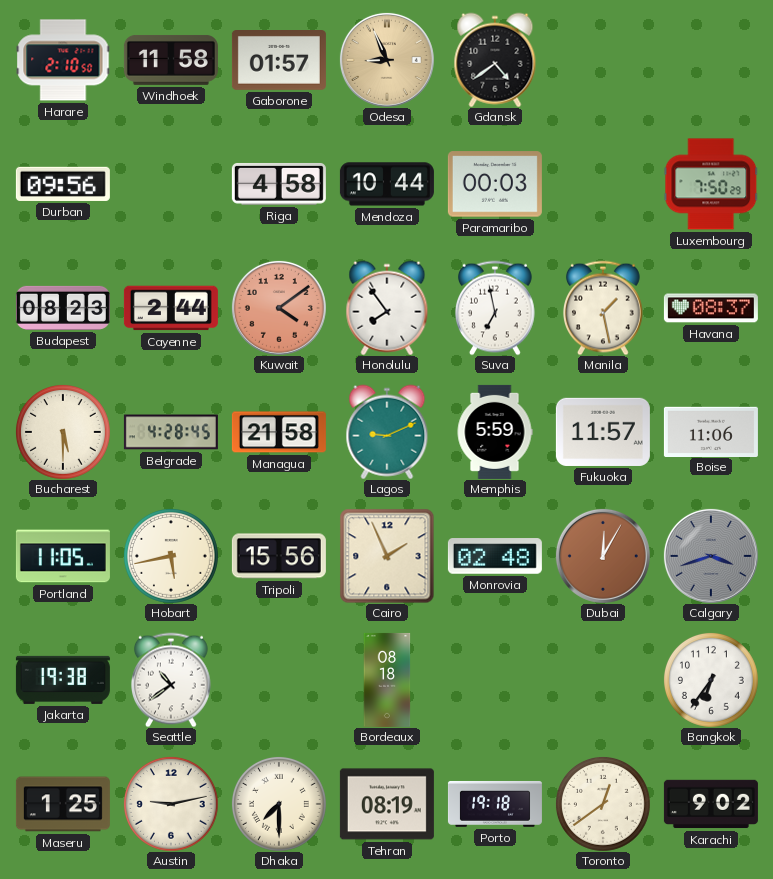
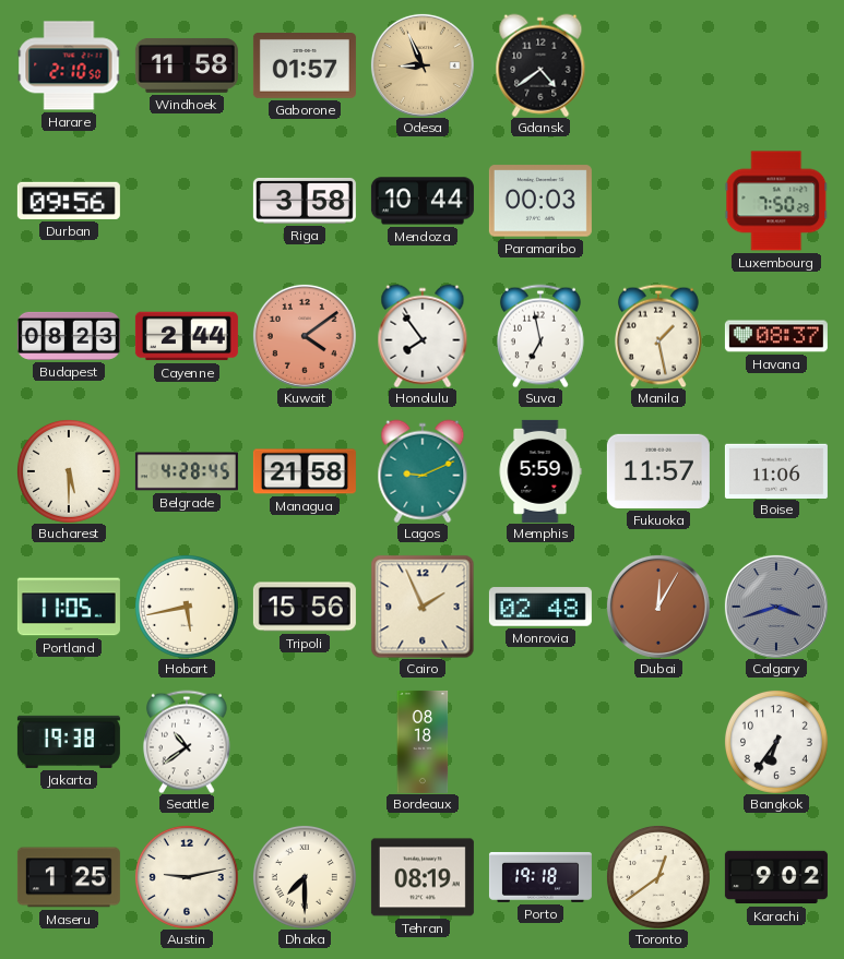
Riga: 4:58 -> 3:58
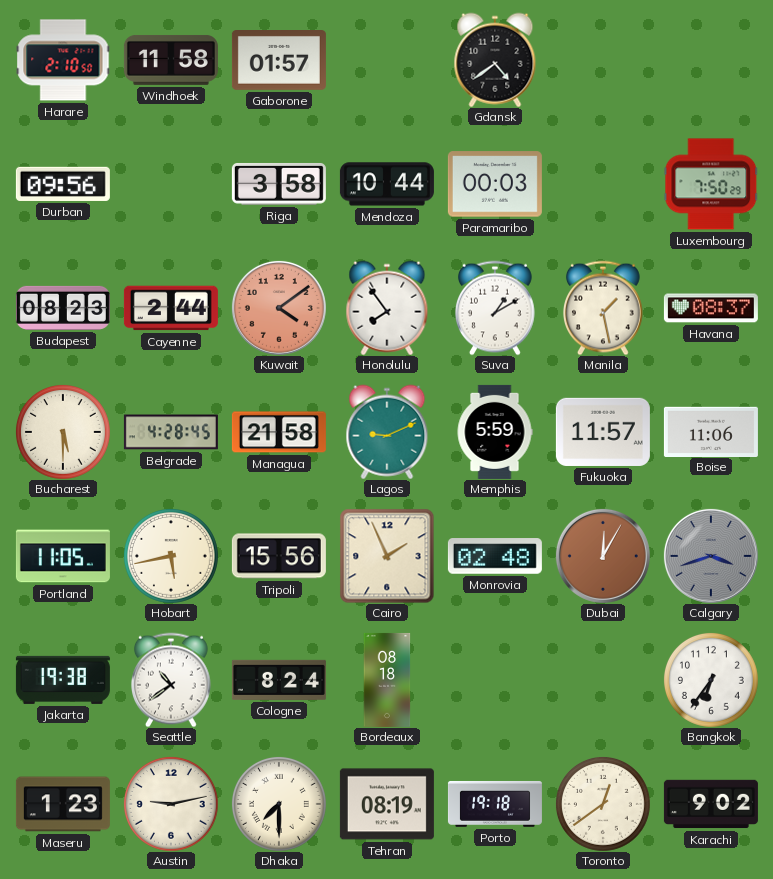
Odesa: 8:56 -> none
Suva: 6:58 -> 1:10
Cologne: none -> 8:24
Maseru: 1:25 -> 1:23
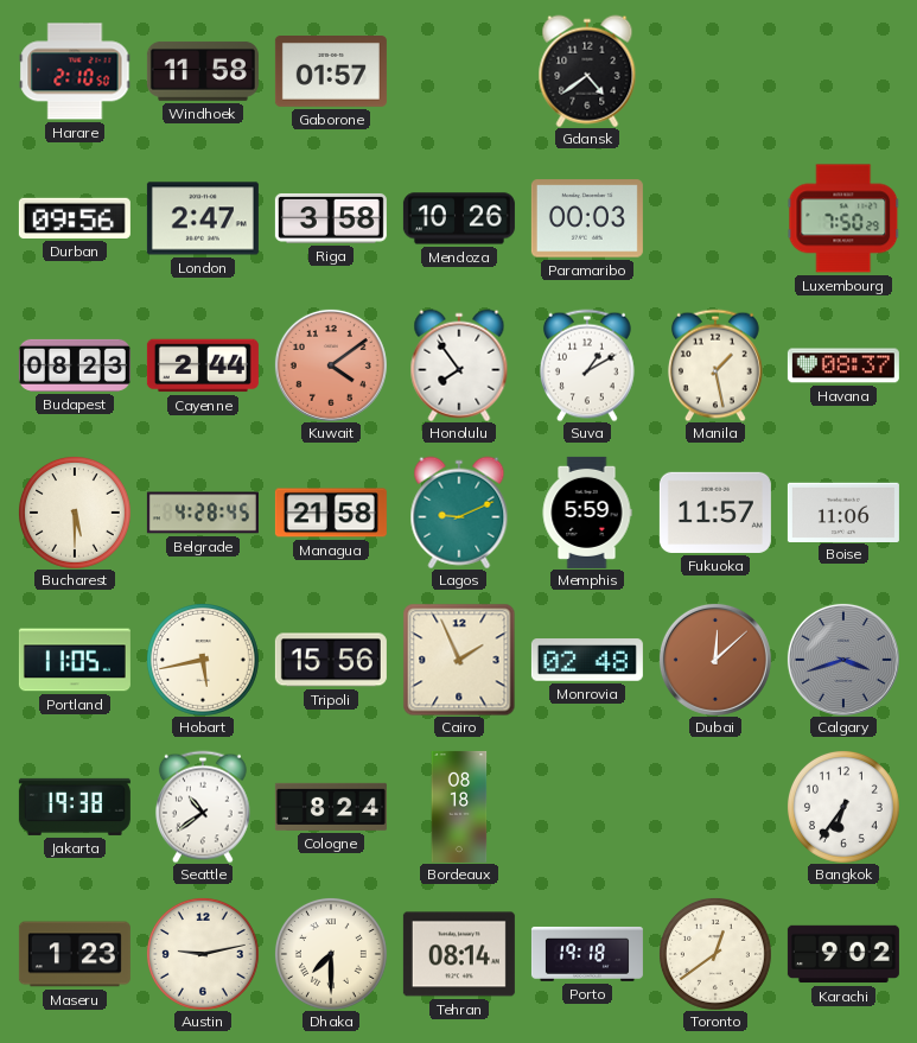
London: none -> 2:47
Mendoza: 10:44 -> 10:26
Dubai: 12:05 -> 12:08
Tehran: 08:19 -> 08:14
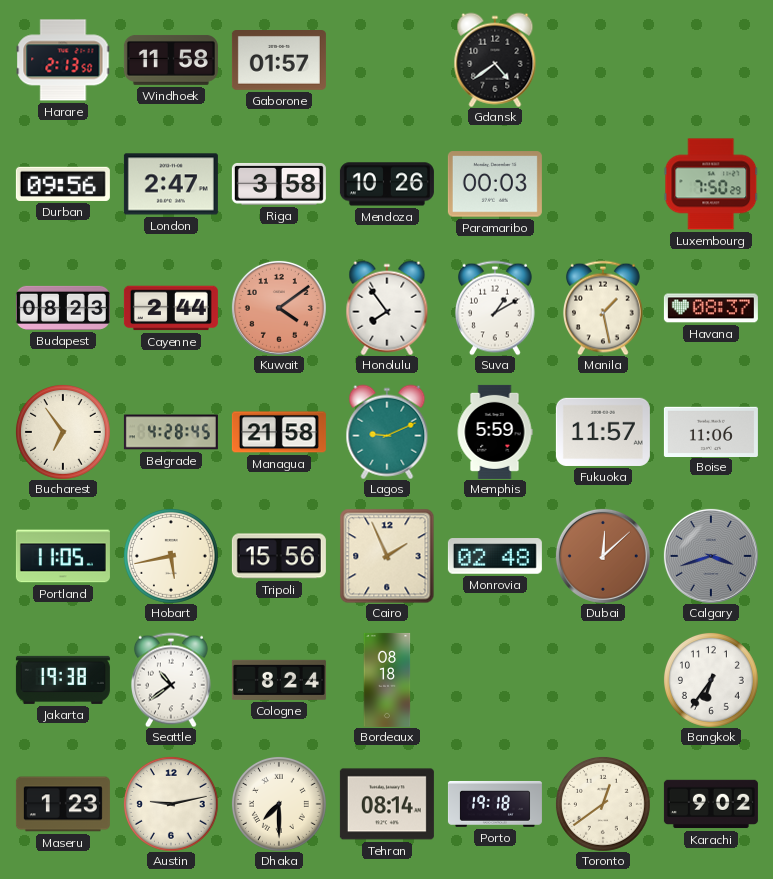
Harare: 2:10 -> 2:13
Bucharest: 5:30 -> 6:54
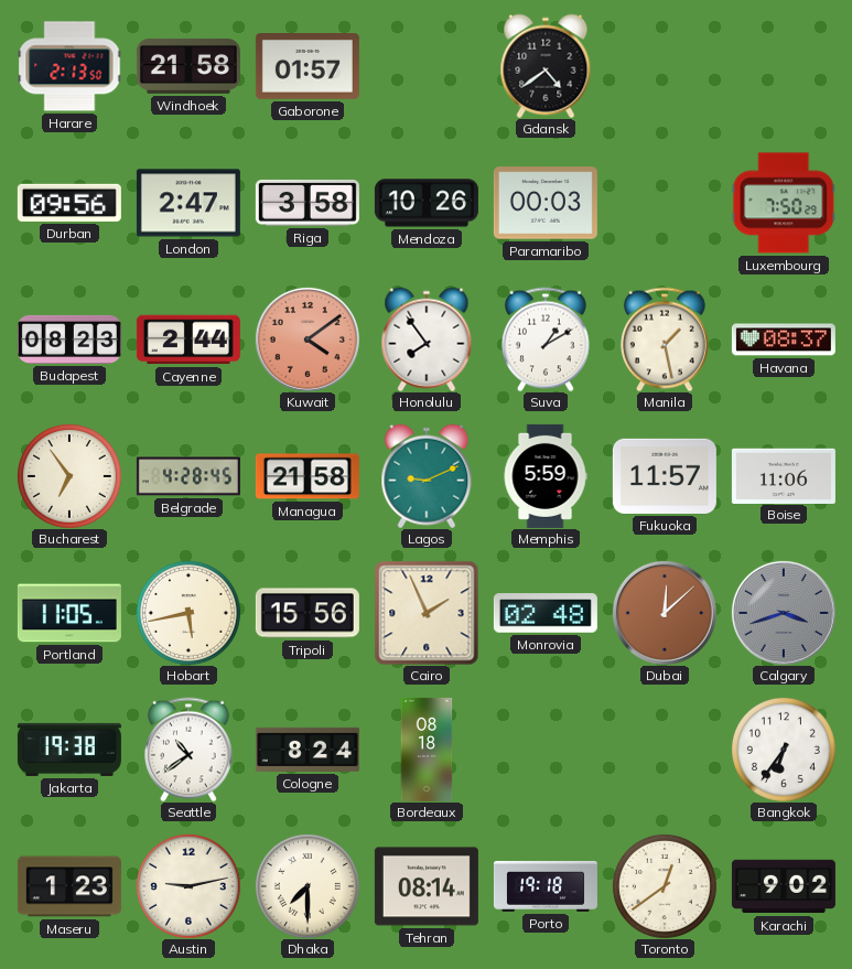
Windhoek: 11:58 -> 21:58
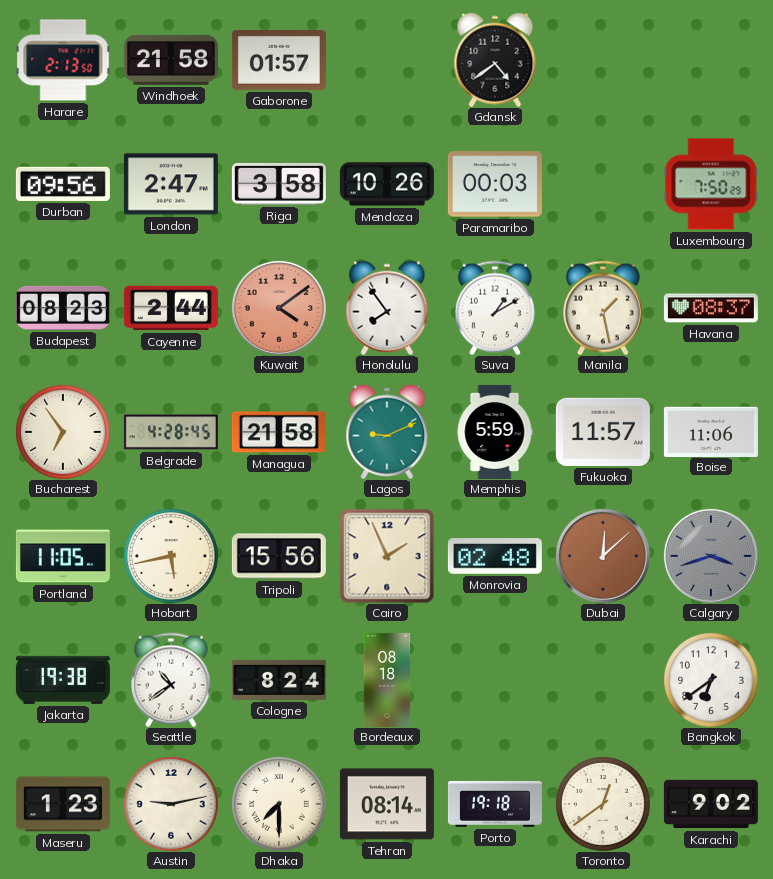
Bangkok: 6:36 -> 6:39
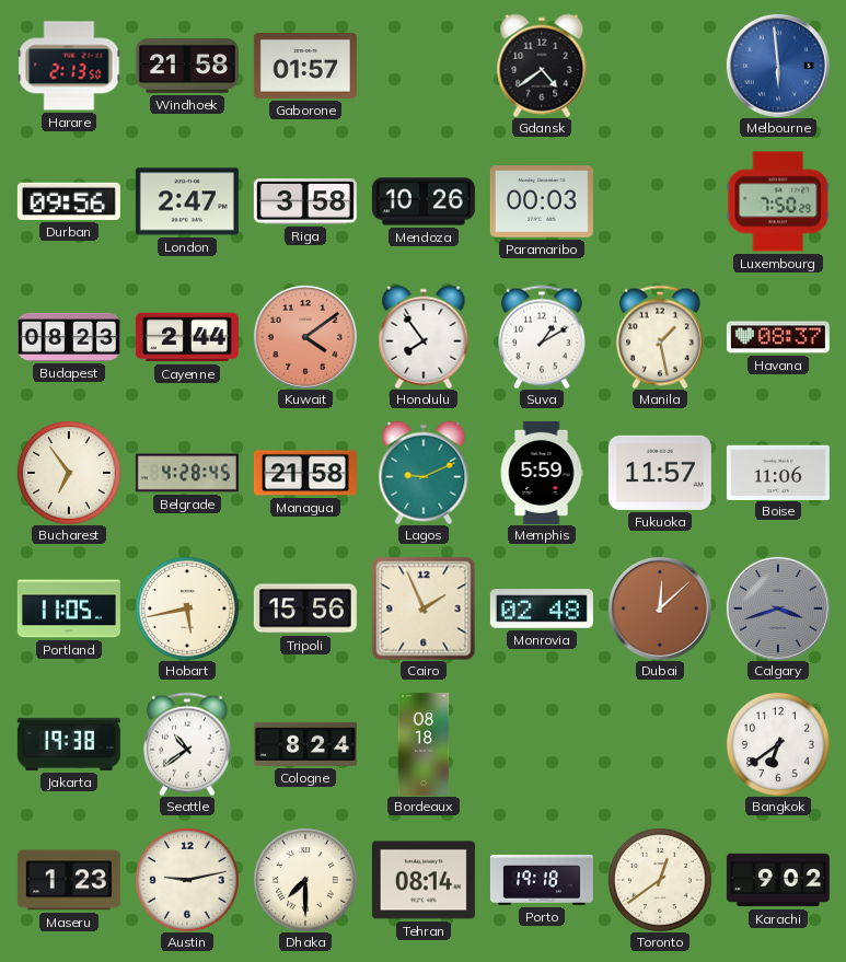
Melbourne: none -> 5:59
